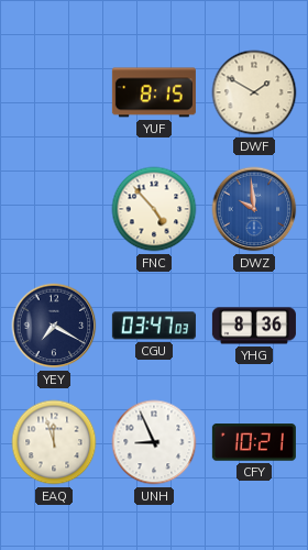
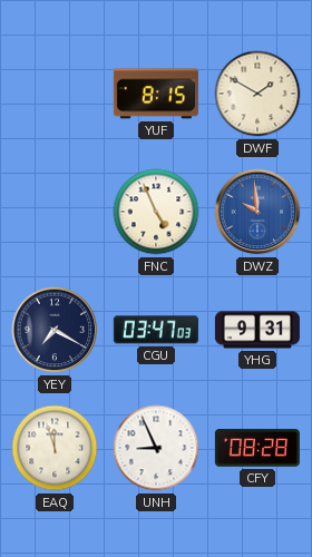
FNC: 4:53 -> 4:56
YHG: 8:36 -> 9:31
CFY: 10:21 -> 08:28
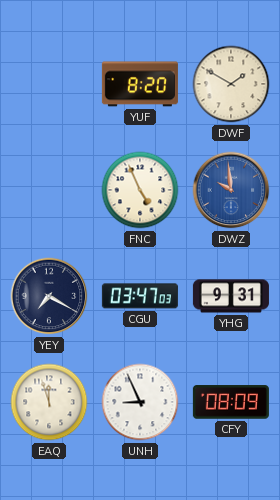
YUF: 8:15 -> 8:20
CFY: 08:28 -> 08:09
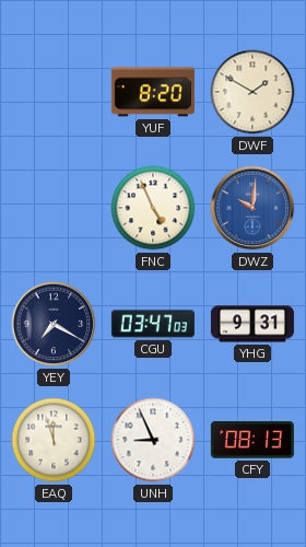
DWZ: 9:59 -> 10:01
CFY: 08:09 -> 08:13
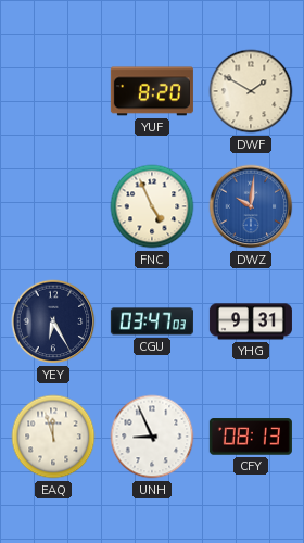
YEY: 7:20 -> 6:25
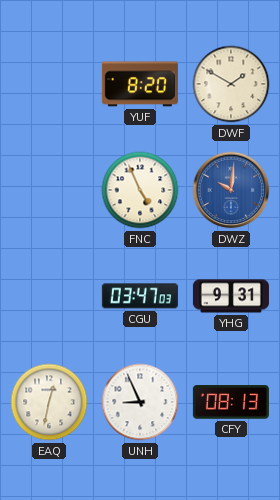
YEY: 6:25 -> none
EAQ: 11:57 -> 12:32
